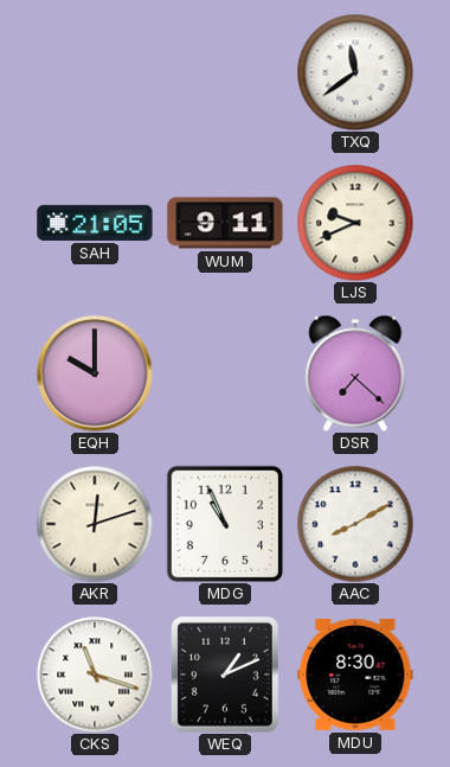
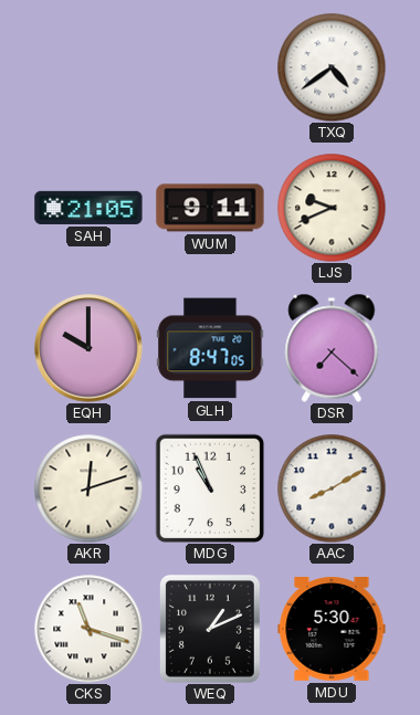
TXQ: 11:39 -> 4:39
GLH: none -> 8:47
MDU: 8:30 -> 5:30
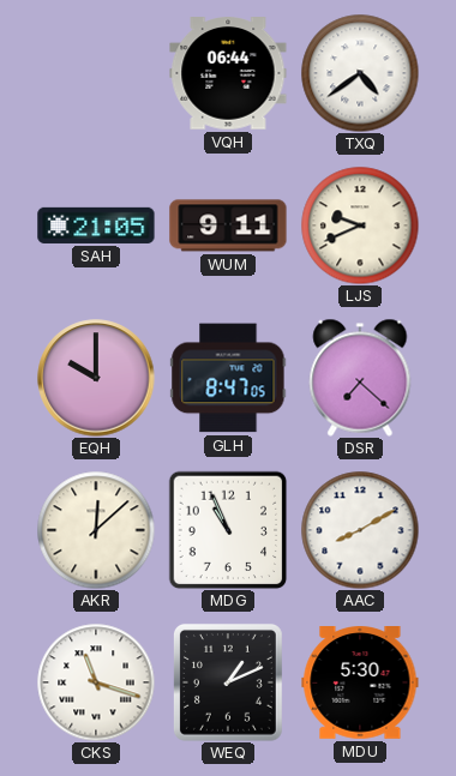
VQH: none -> 06:44
AKR: 12:12 -> 12:08
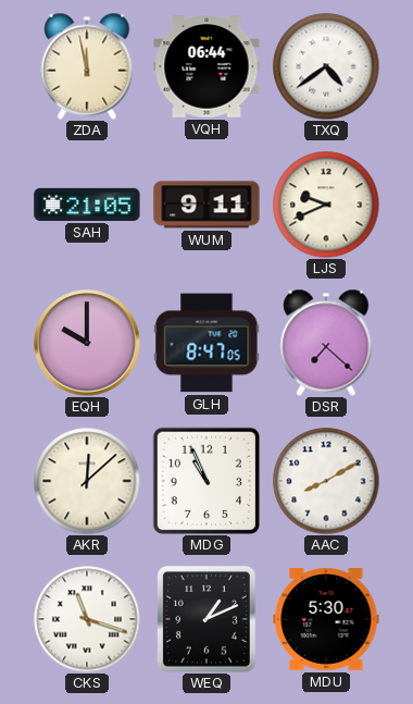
ZDA: none -> 11:58
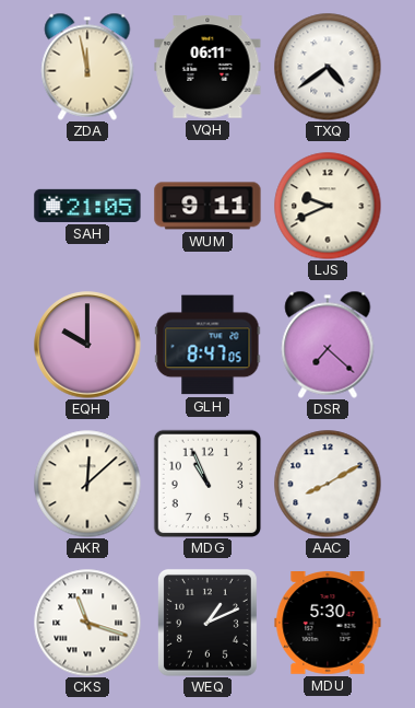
VQH: 06:44 -> 06:11
